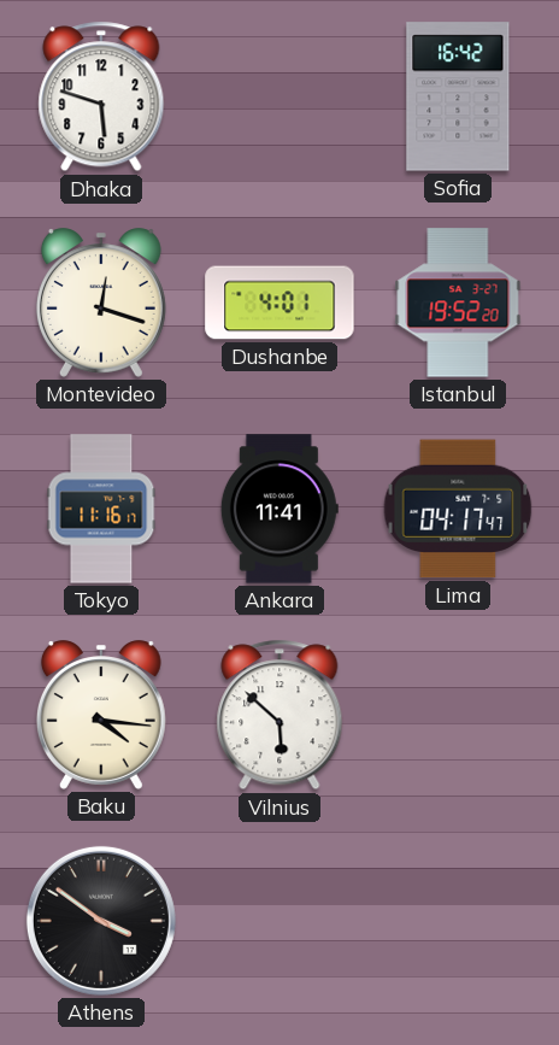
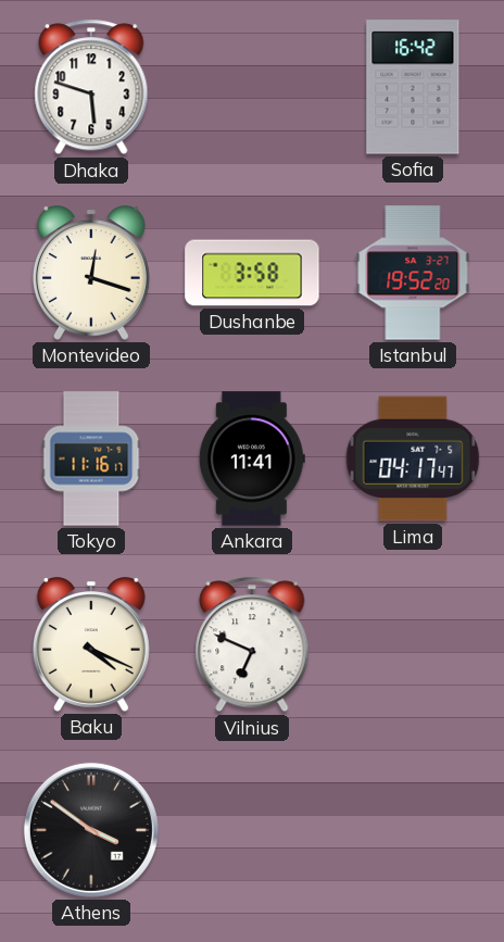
Dushanbe: 4:01 -> 3:58
Baku: 4:16 -> 4:19
Vilnius: 5:52 -> 6:49
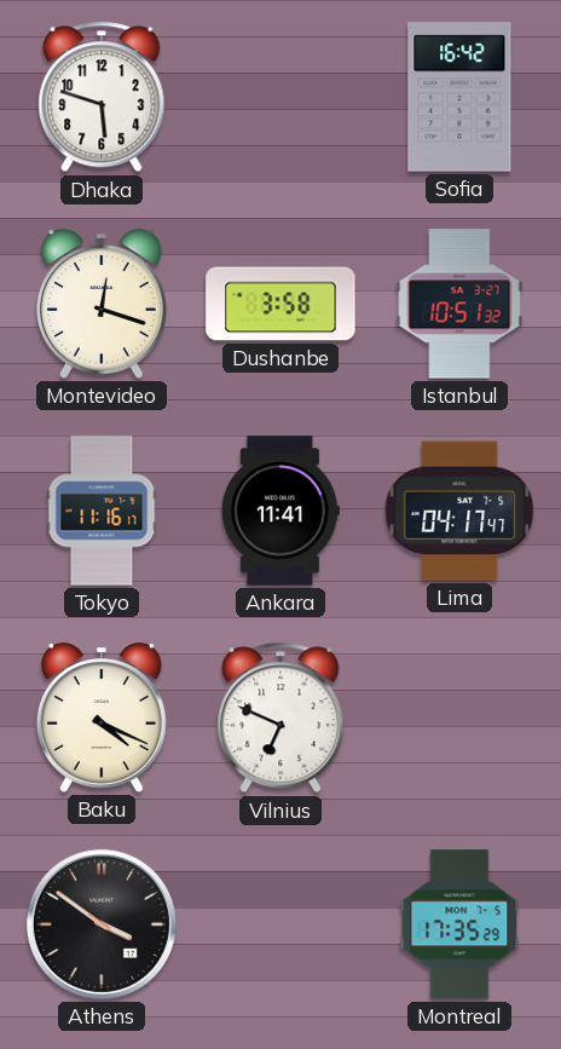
Istanbul: 19:52 -> 10:51
Montreal: none -> 17:35
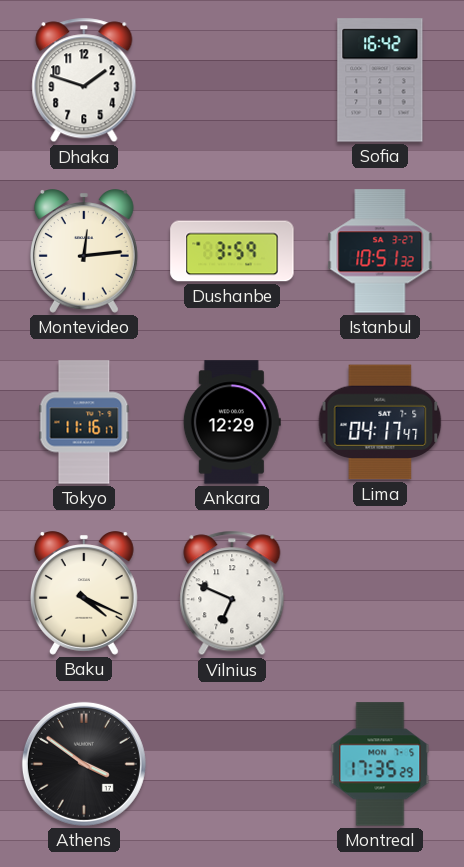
Dhaka: 5:48 -> 1:48
Montevideo: 12:18 -> 12:14
Dushanbe: 3:58 -> 3:59
Ankara: 11:41 -> 12:29
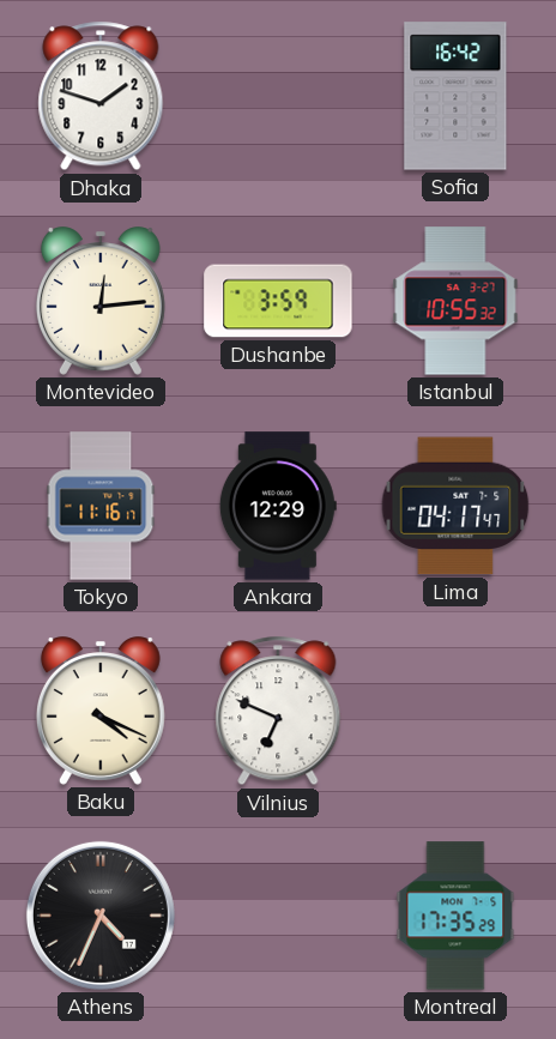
Istanbul: 10:51 -> 10:55
Athens: 3:51 -> 4:34
